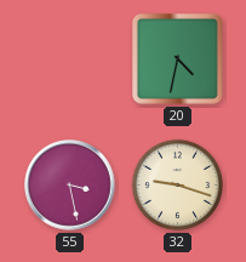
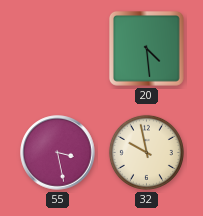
20: 4:32 -> 4:29
32: 9:18 -> 9:58
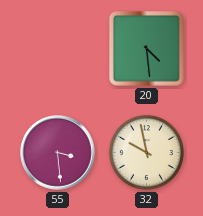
55: 3:28 -> 3:29
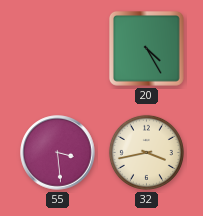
20: 4:29 -> 4:25
32: 9:58 -> 3:43
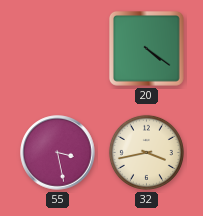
20: 4:25 -> 4:21
55: 3:29 -> 3:28
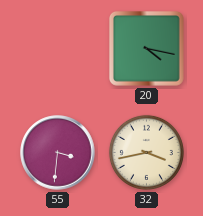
20: 4:21 -> 4:17
55: 3:28 -> 3:31
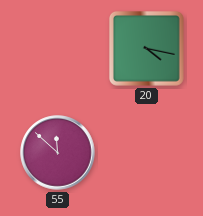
55: 3:31 -> 11:52
32: 3:43 -> none
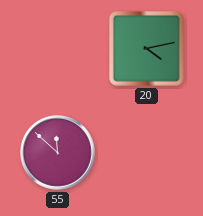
20: 4:17 -> 4:13
